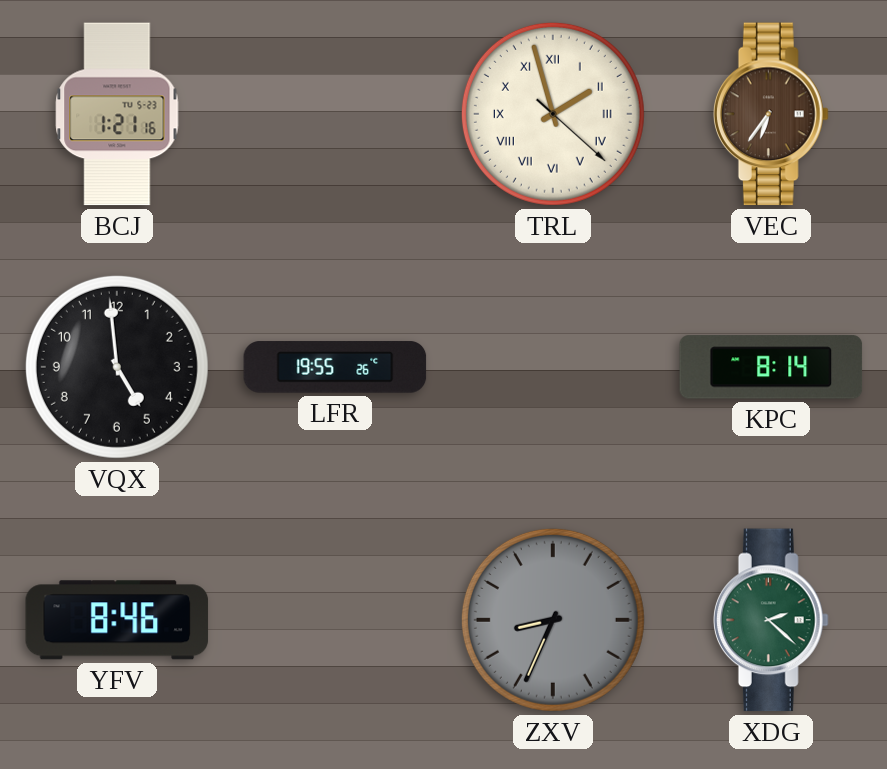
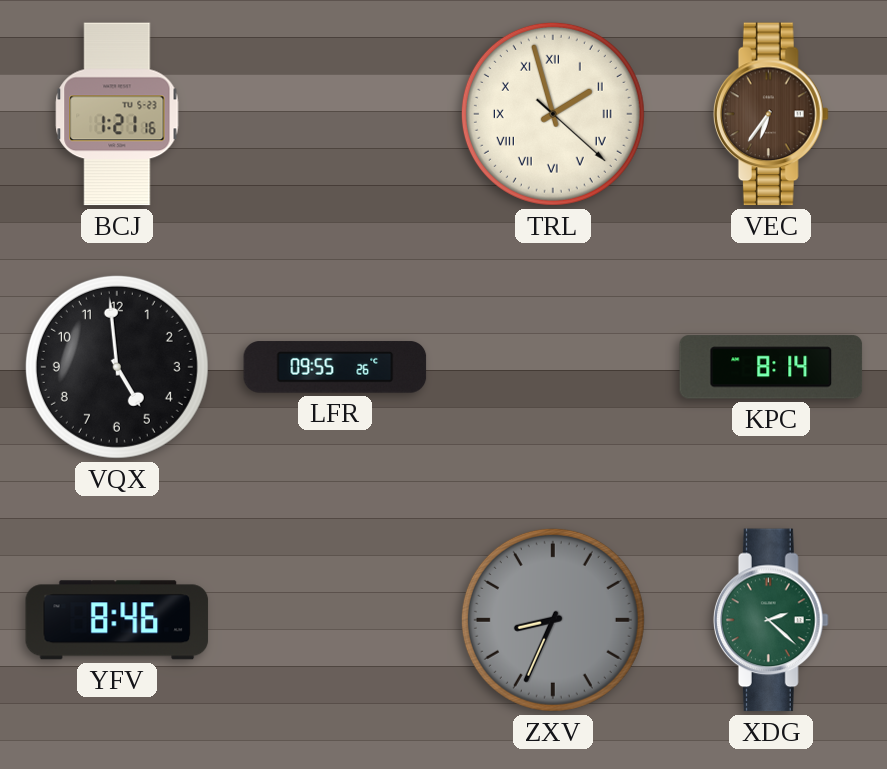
LFR: 19:55 -> 09:55
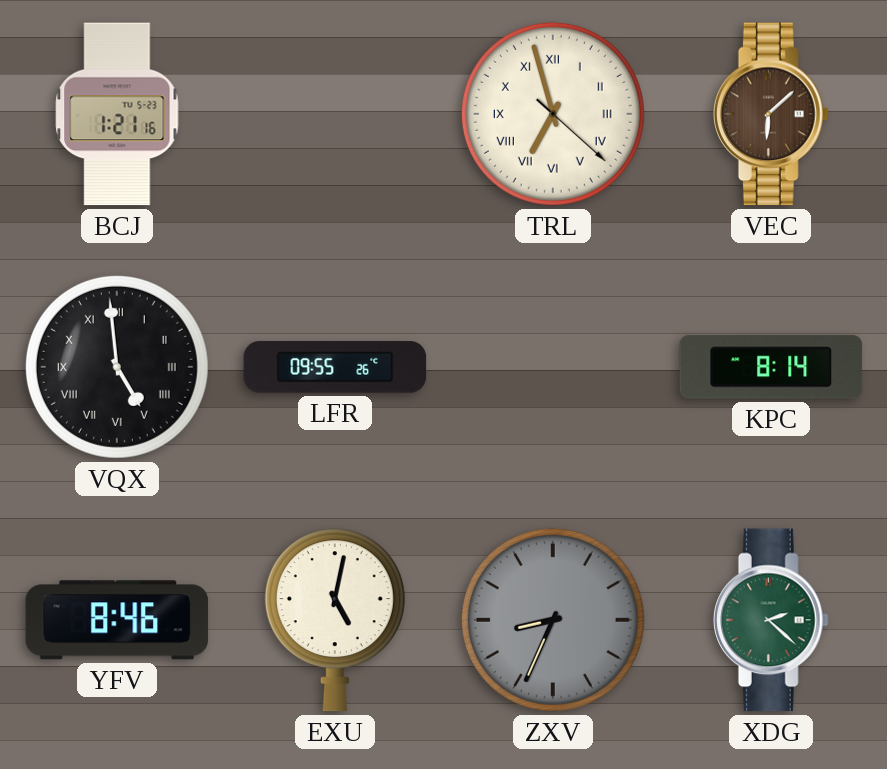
TRL: 1:57 -> 6:57
VEC: 6:36 -> 6:08
VQX numerals: Arabic -> Roman
EXU: none -> 5:02
